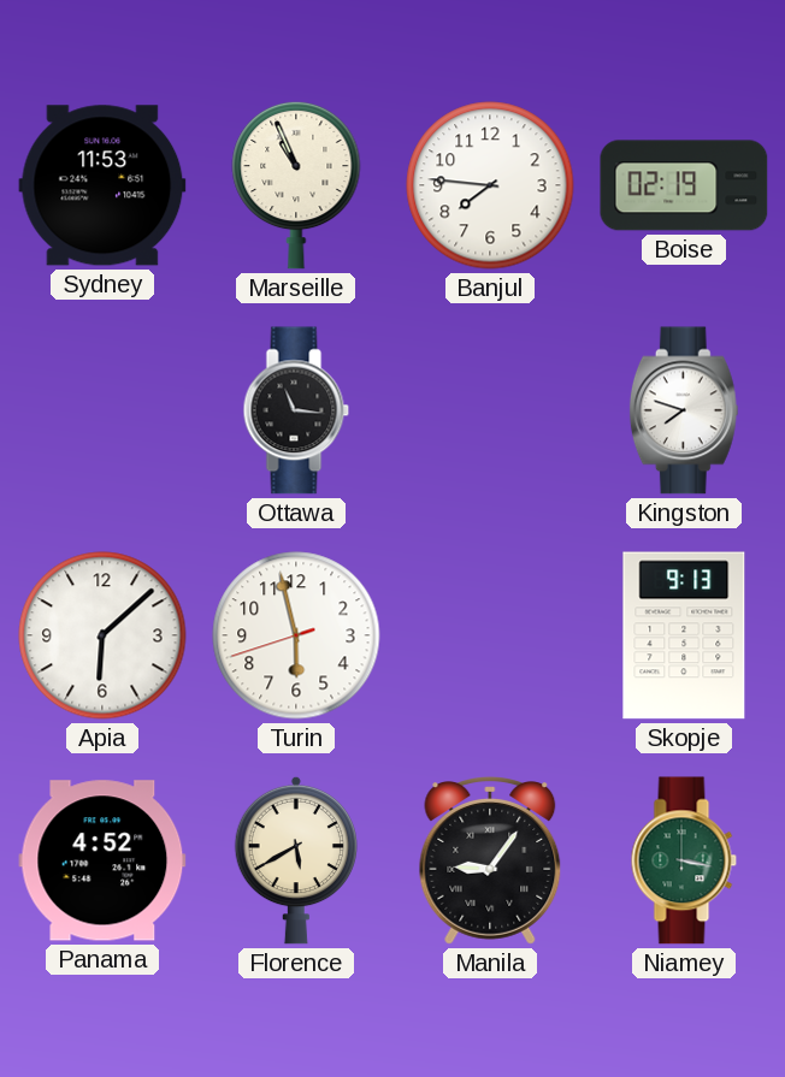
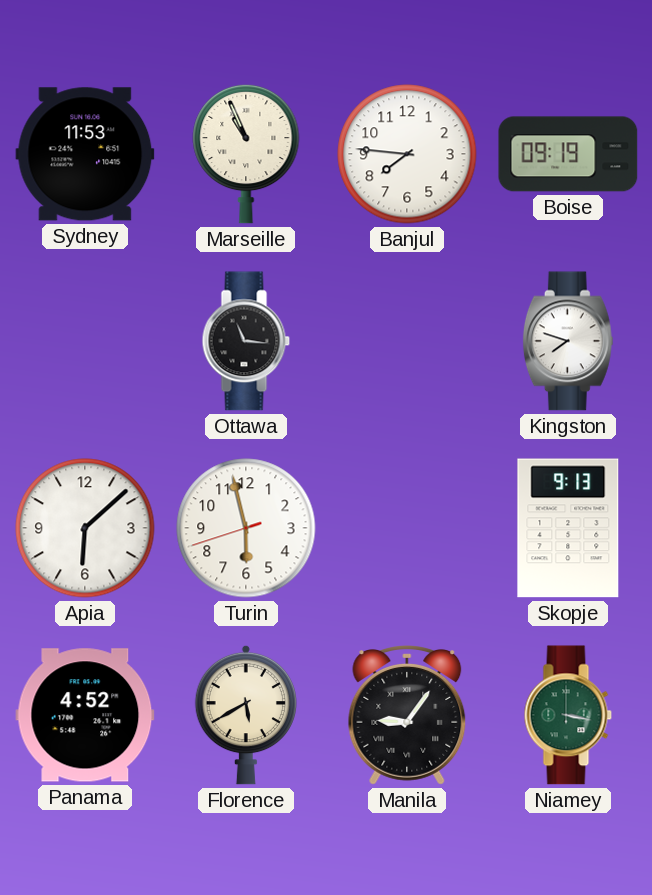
Boise: 02:19 -> 09:19
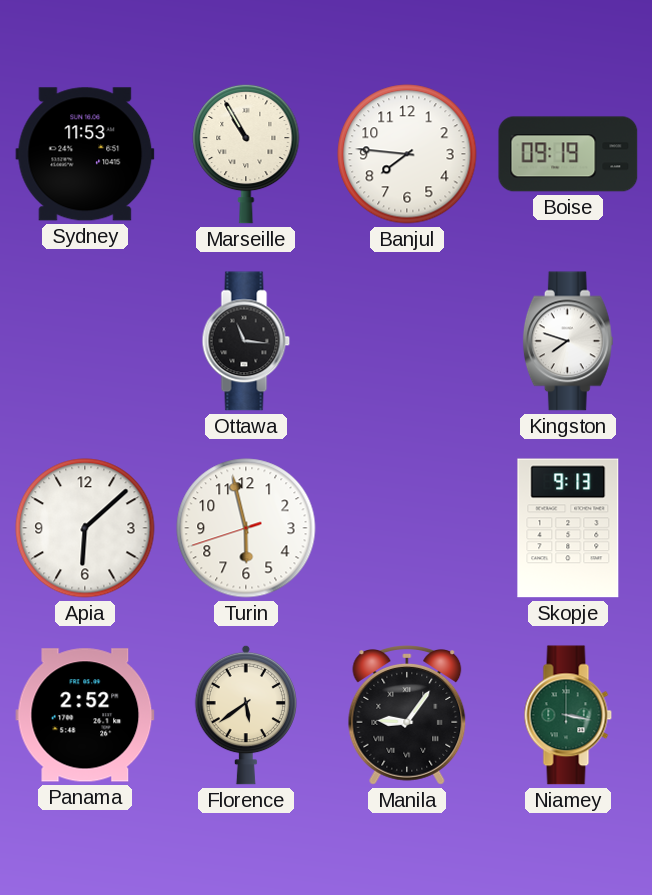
Marseille: 10:56 -> 10:55
Panama: 4:52 -> 2:52
Florence: 5:40 -> 5:39
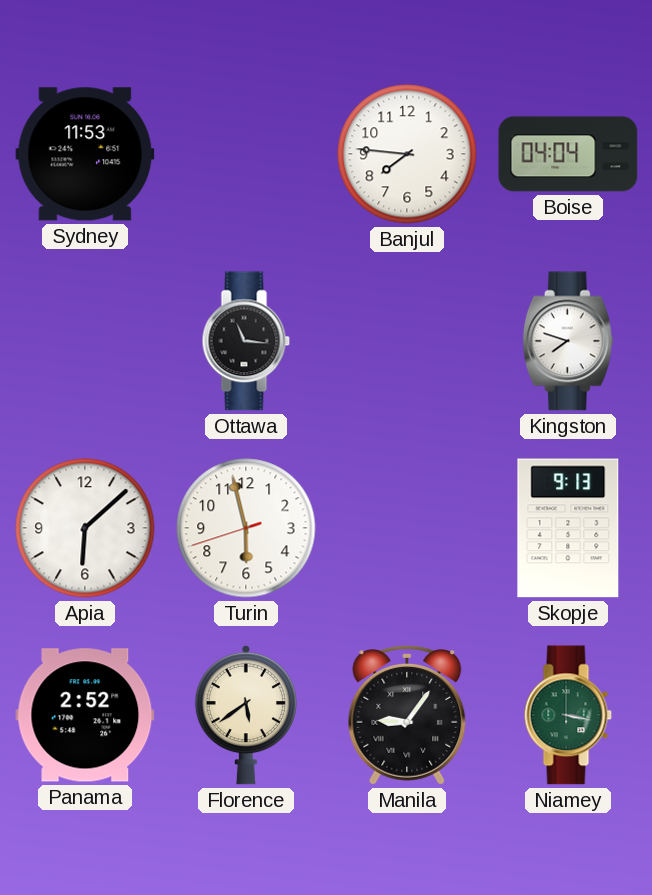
Marseille: 10:55 -> none
Boise: 09:19 -> 04:04
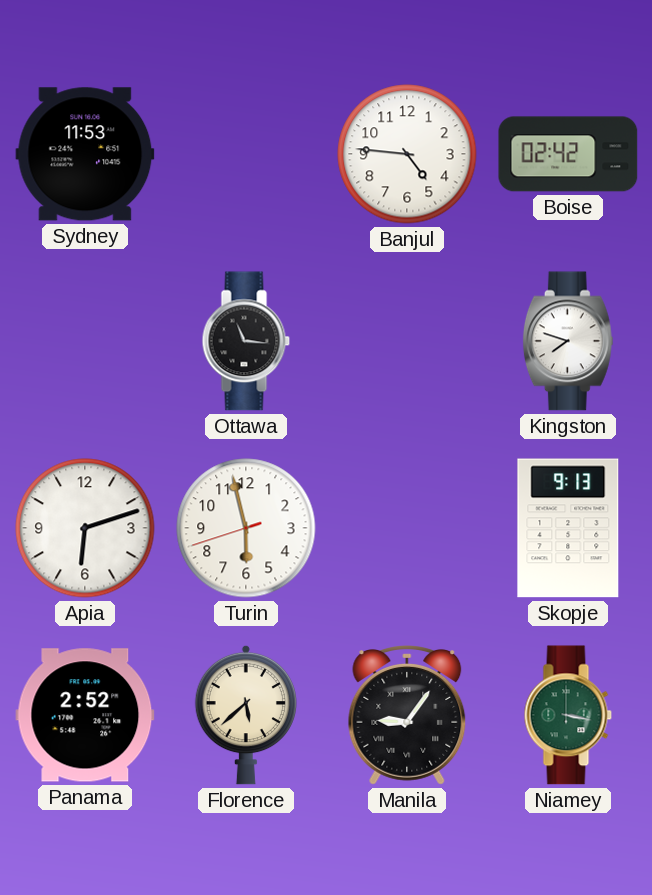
Banjul: 7:46 -> 4:46
Boise: 04:04 -> 02:42
Apia: 6:08 -> 6:12
Florence: 5:39 -> 5:38
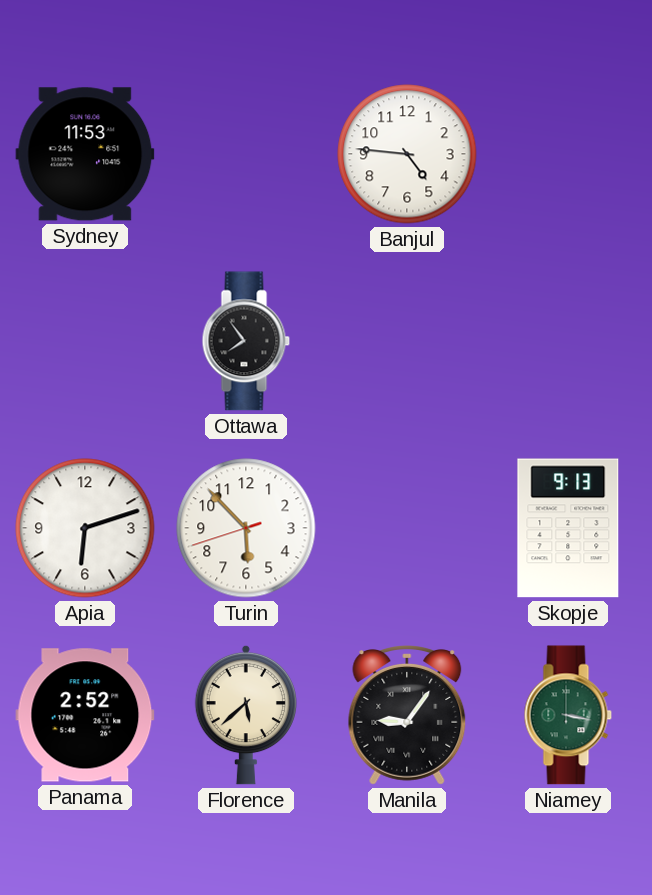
Boise: 02:42 -> none
Ottawa: 11:16 -> 7:54
Kingston: 7:48 -> none
Turin: 5:57 -> 5:52
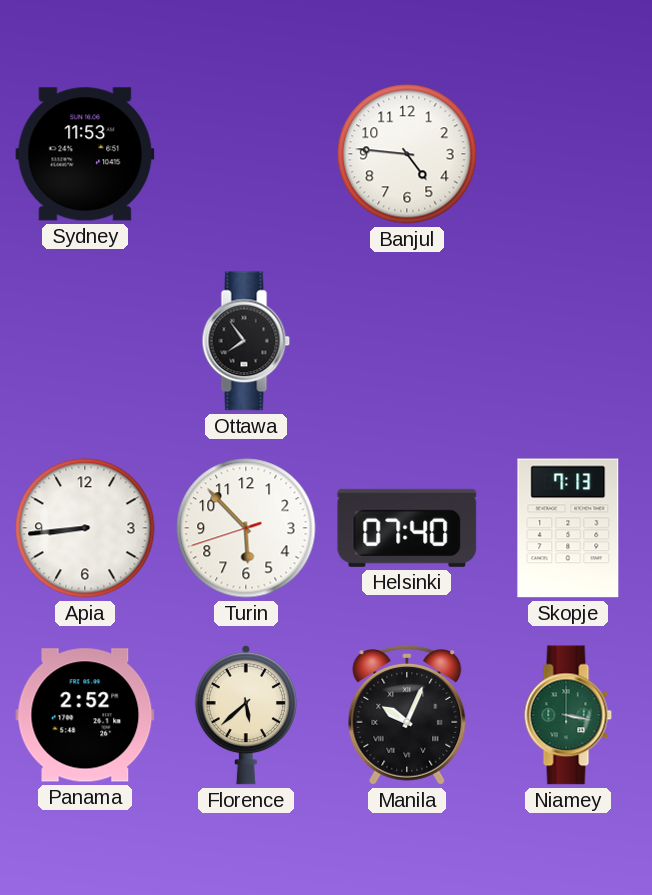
Apia: 6:12 -> 8:44
Helsinki: none -> 07:40
Skopje: 9:13 -> 7:13
Manila: 9:06 -> 10:04
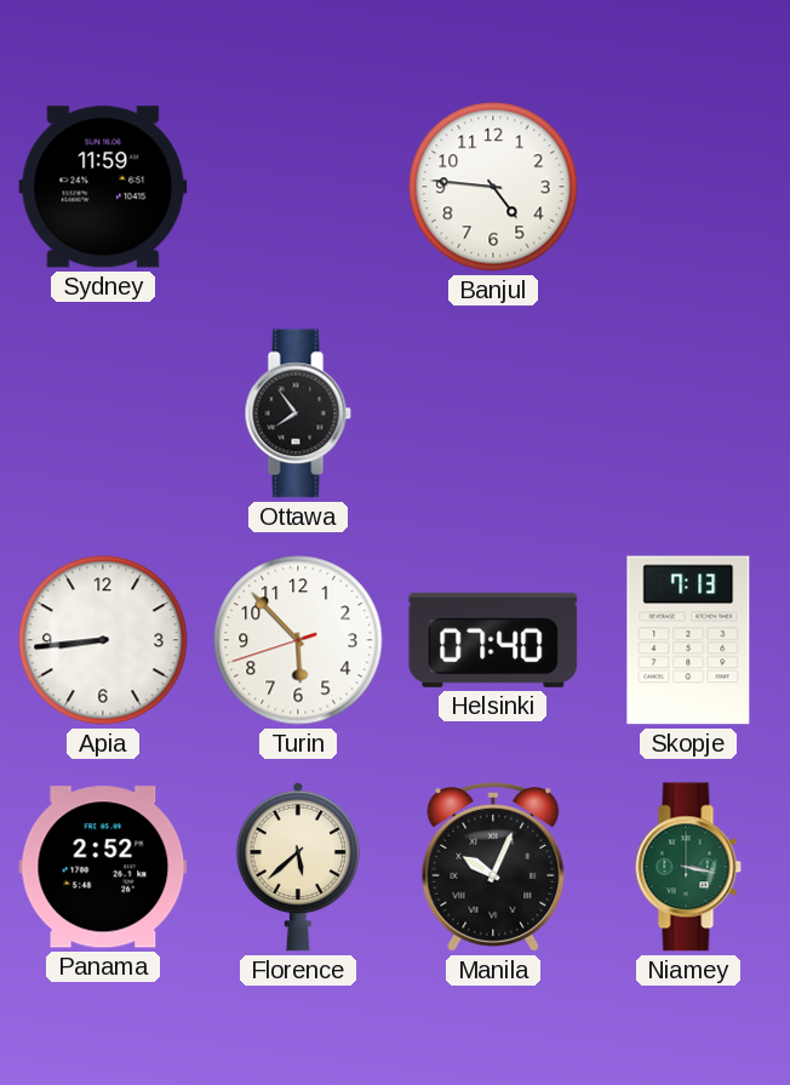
Sydney: 11:53 -> 11:59
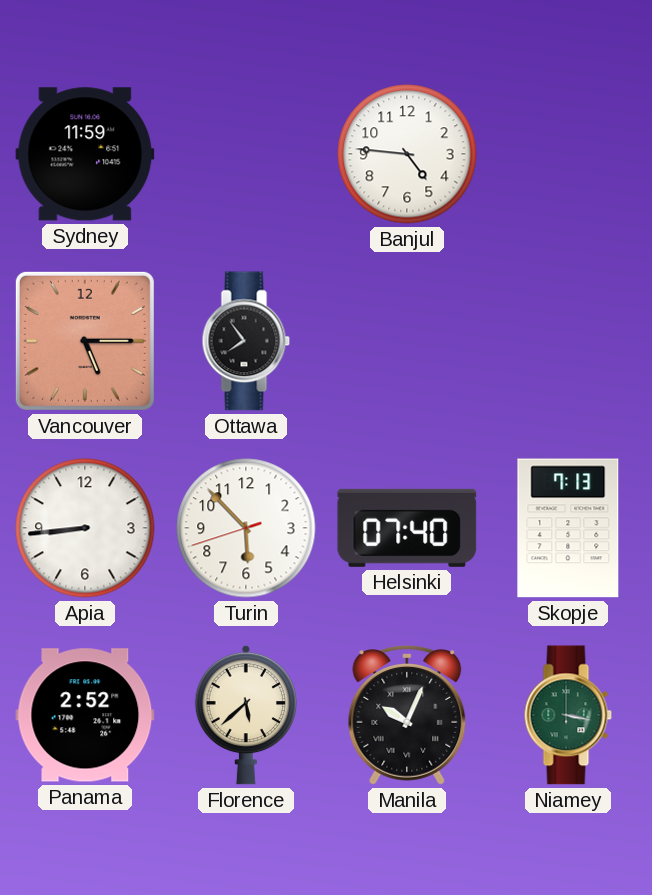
Vancouver: none -> 5:15
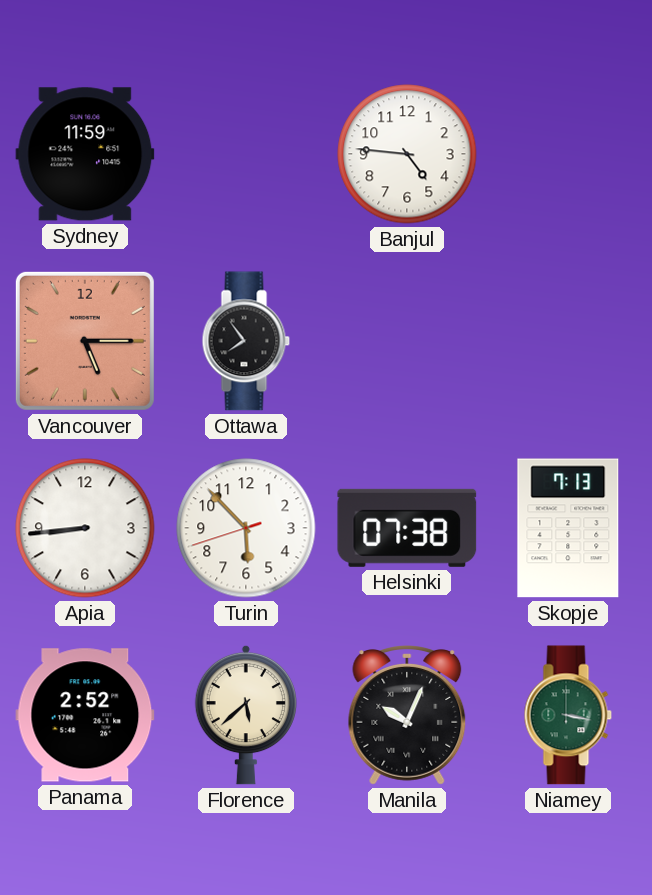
Helsinki: 07:40 -> 07:38
